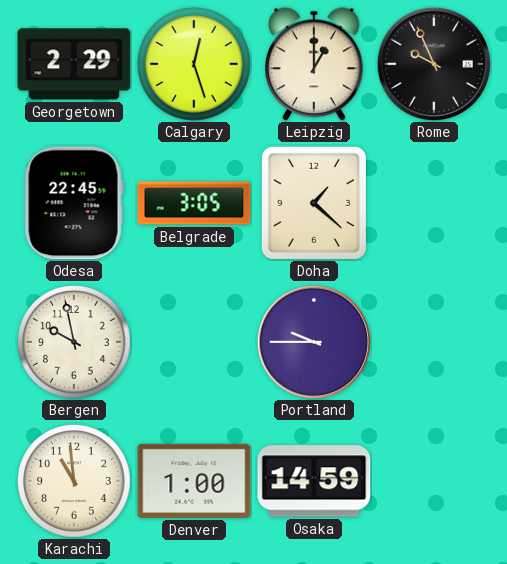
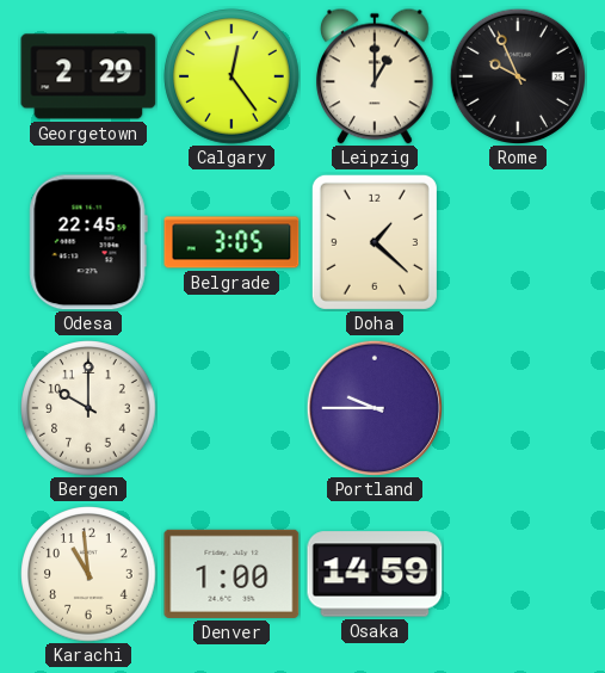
Calgary: 12:27 -> 12:24
Bergen: 9:58 -> 10:00
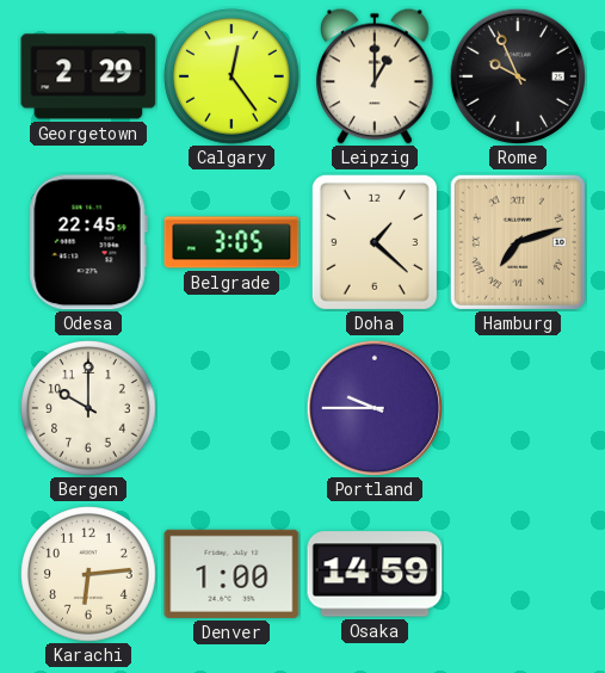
Hamburg: none -> 7:12
Karachi: 10:59 -> 6:14
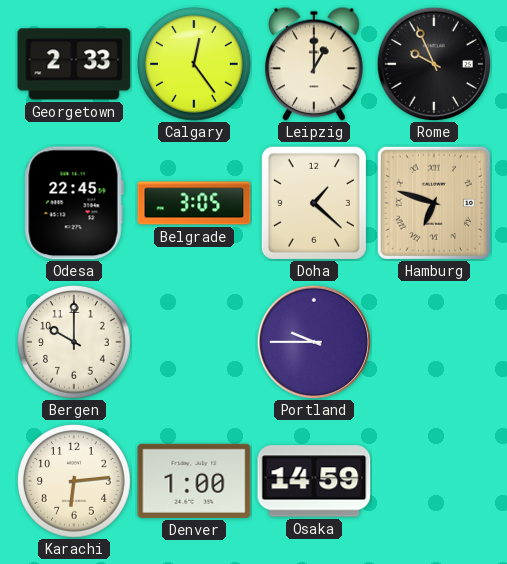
Georgetown: 2:29 -> 2:33
Hamburg: 7:12 -> 6:48
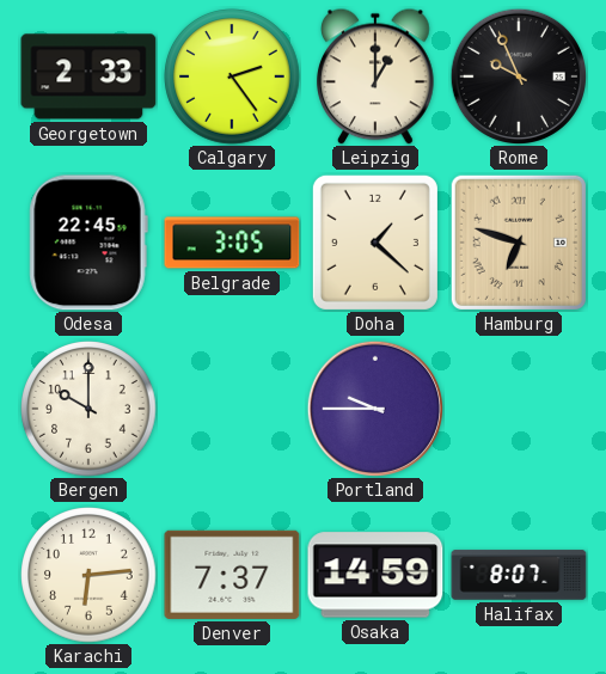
Calgary: 12:24 -> 2:24
Denver: 1:00 -> 7:37
Halifax: none -> 8:07
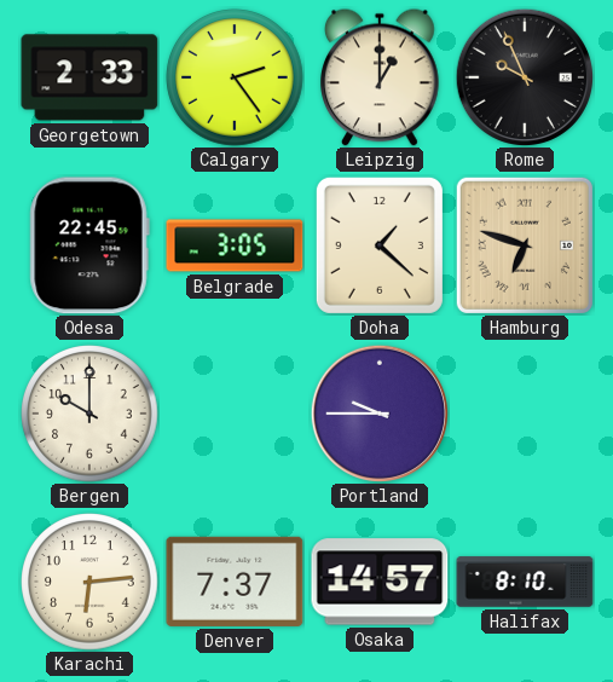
Osaka: 14:59 -> 14:57
Halifax: 8:07 -> 8:10
